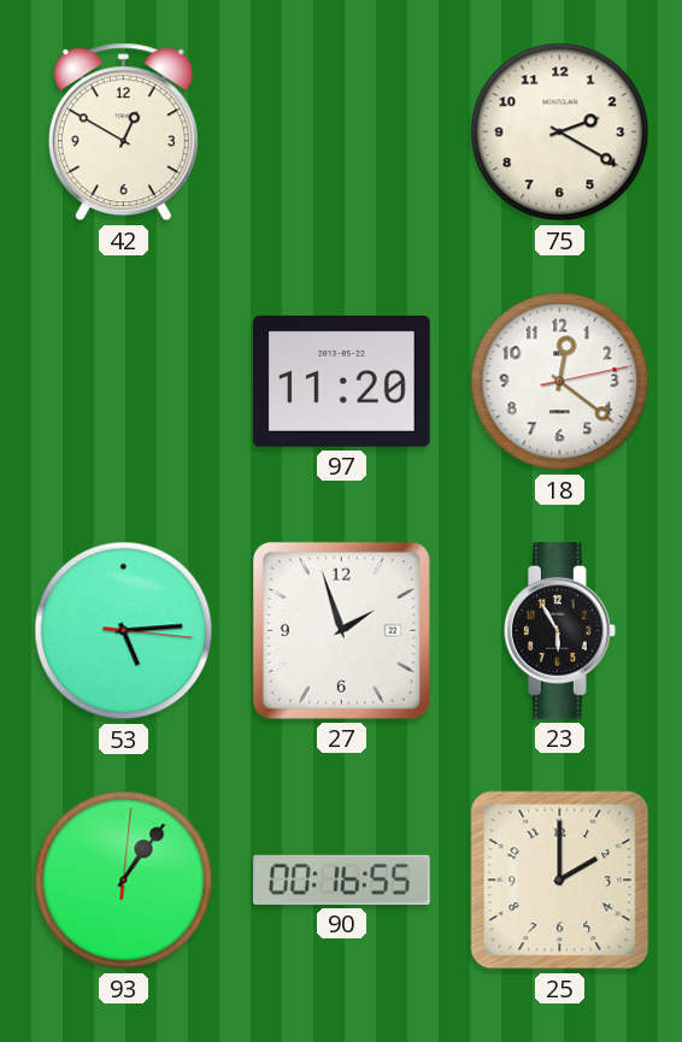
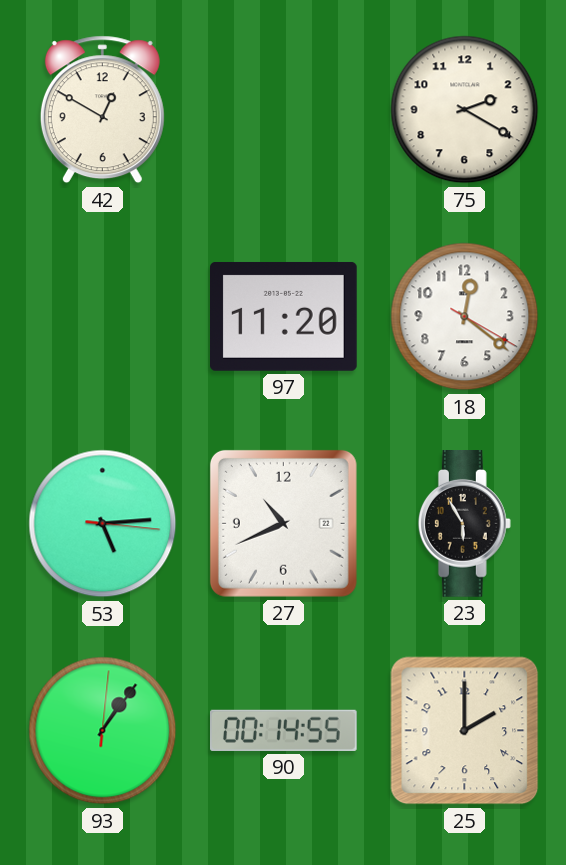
18: 12:21:13 -> 12:21:20
27: 1:57 -> 10:41
90: 00:16 -> 00:14
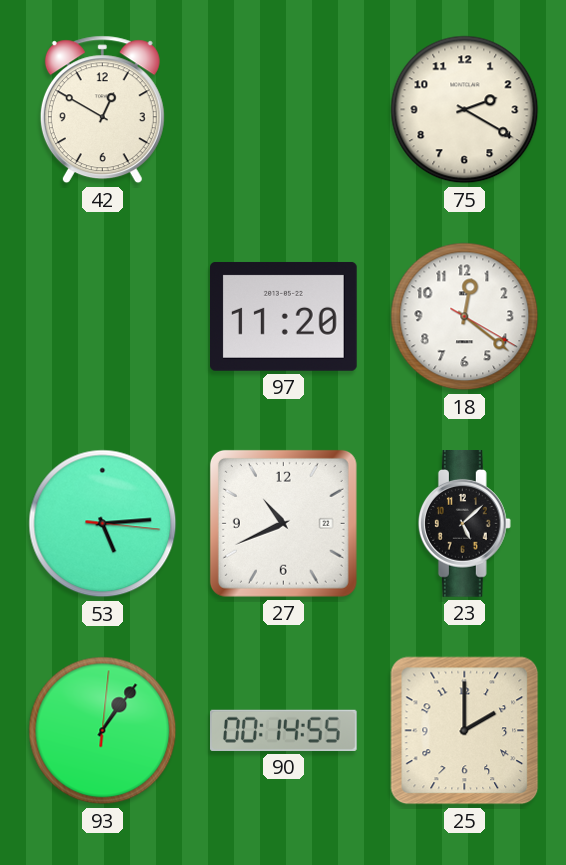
23: 5:55 -> 5:08
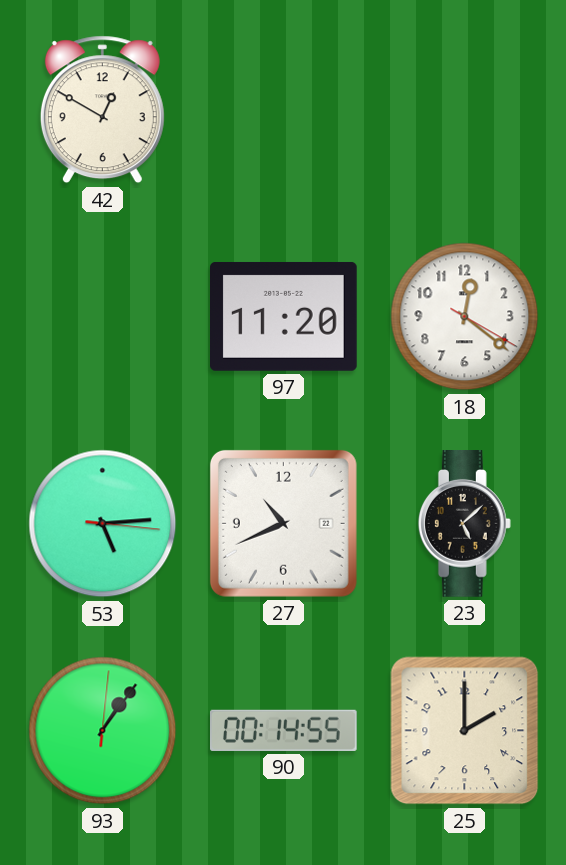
75: 2:20 -> none
